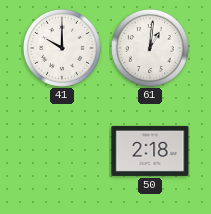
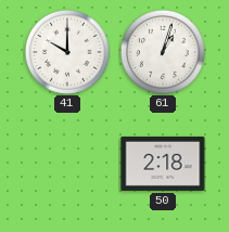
61: 1:01 -> 1:03
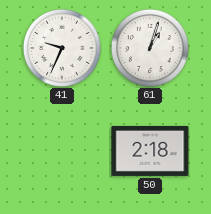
41: 10:00 -> 9:34
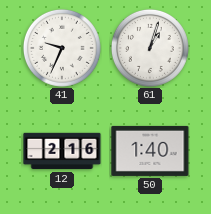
12: none -> 2:16
50: 2:18 -> 1:40
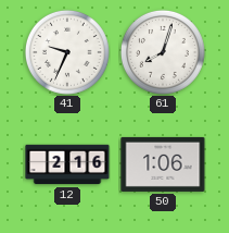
61: 1:03 -> 8:03
50: 1:40 -> 1:06
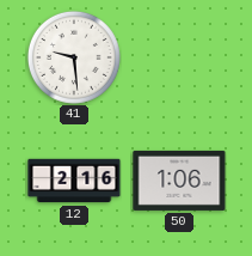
41: 9:34 -> 9:29
61: 8:03 -> none
